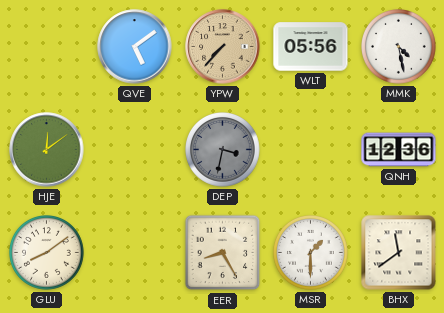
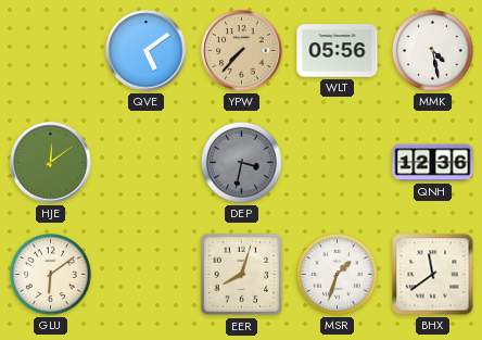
GLU: 8:09 -> 6:09
EER: 8:25 -> 8:03
MSR: 1:30 -> 1:33
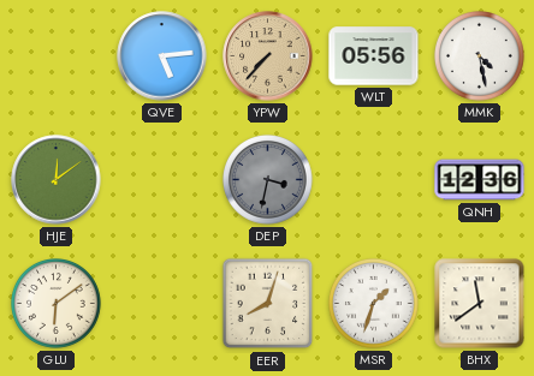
QVE: 5:09 -> 5:14
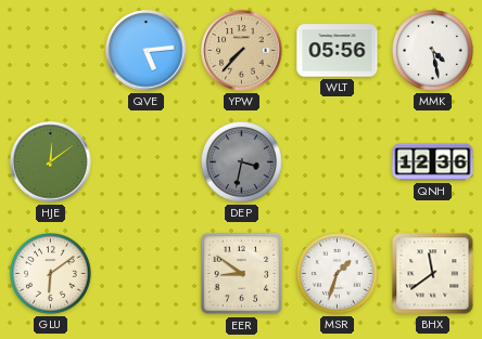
EER: 8:03 -> 8:51
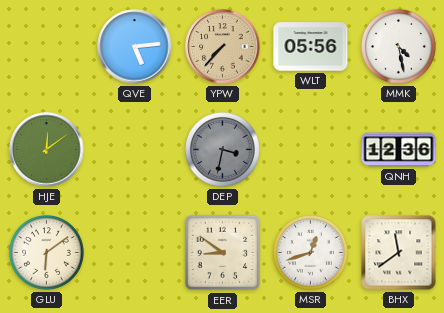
MSR: 1:33 -> 12:42
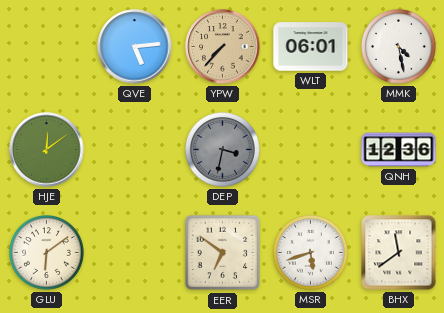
WLT: 05:56 -> 06:01
EER: 8:51 -> 6:51
MSR: 12:42 -> 5:42
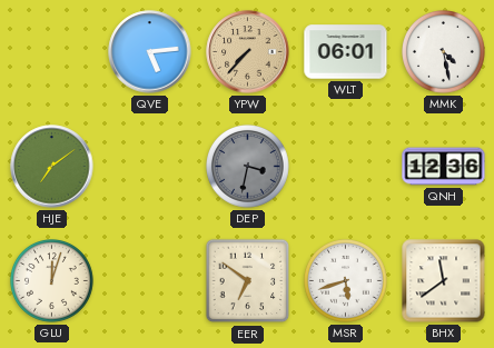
HJE: 12:09 -> 7:09
GLU: 6:09 -> 12:03
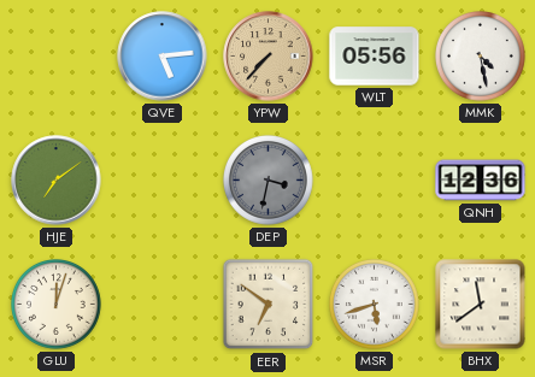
WLT: 06:01 -> 05:56
